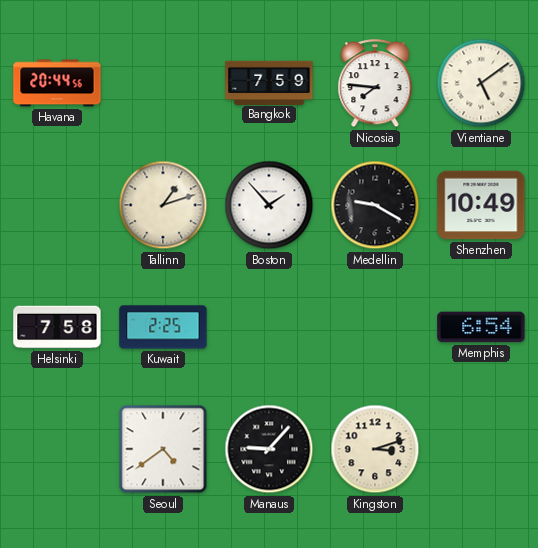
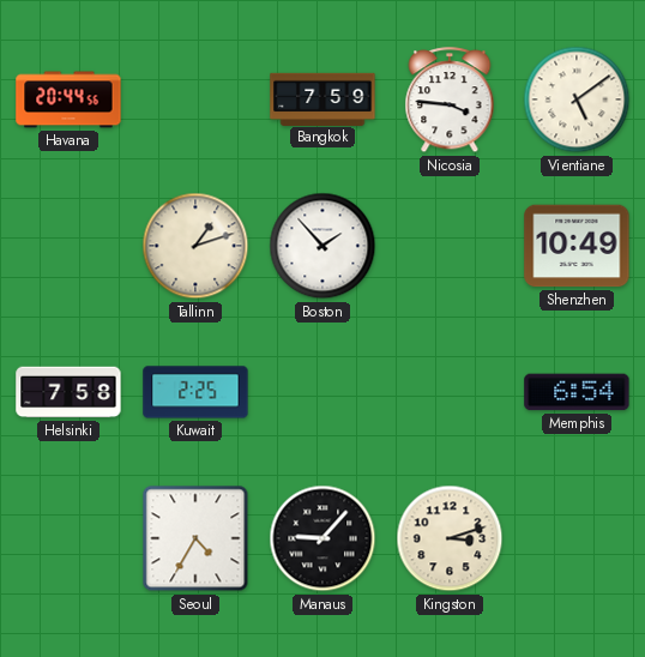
Nicosia: 7:46 -> 3:46
Medellin: 9:20 -> none
Seoul: 4:39 -> 4:35
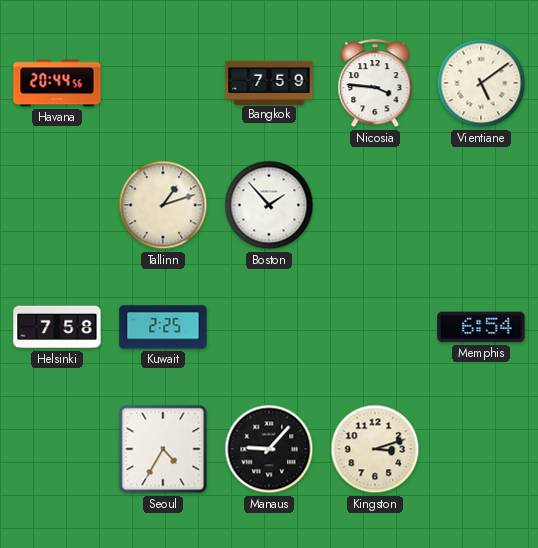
Shenzhen: 10:49 -> none
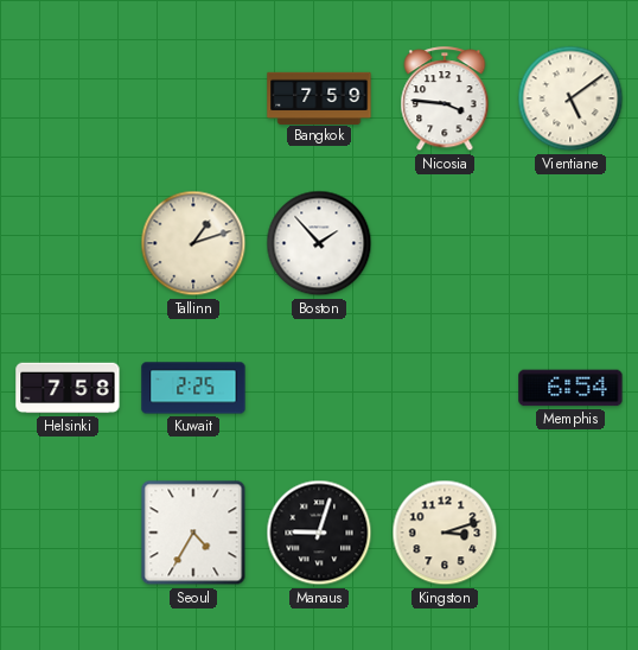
Havana: 20:44 -> none
Manaus: 9:07 -> 9:03
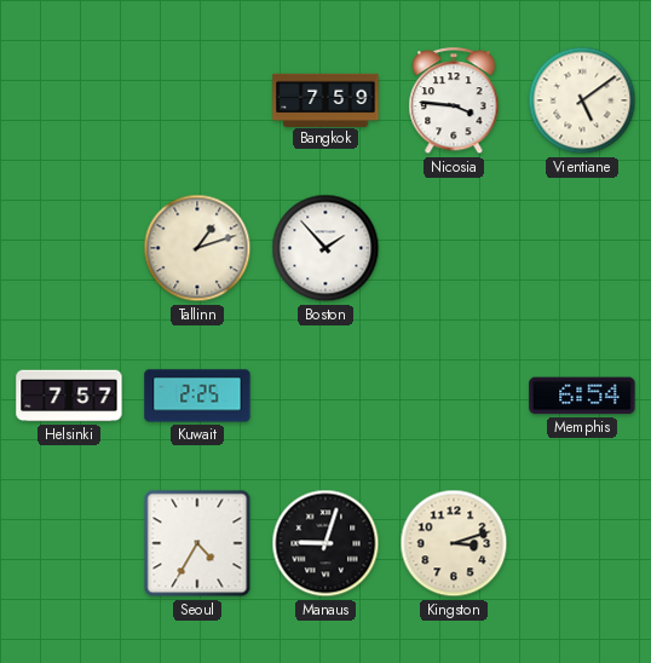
Helsinki: 7:58 -> 7:57
